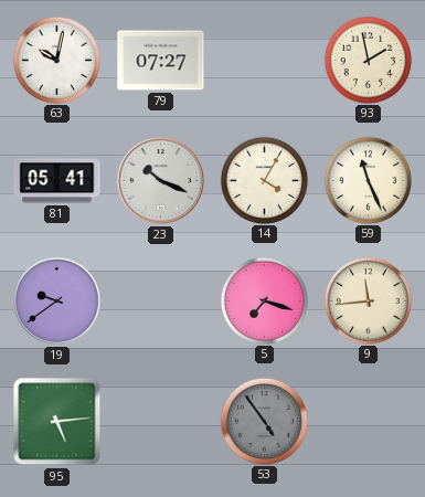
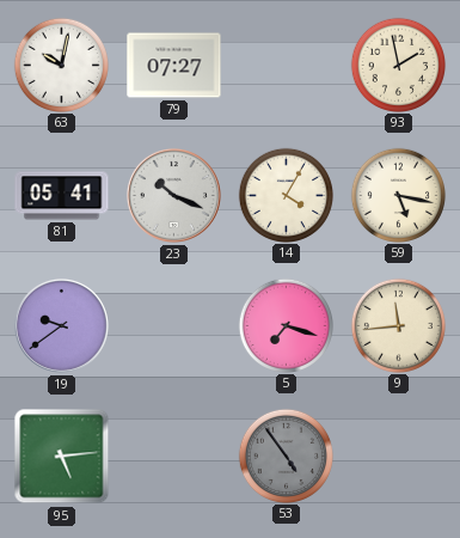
59: 11:26 -> 5:17
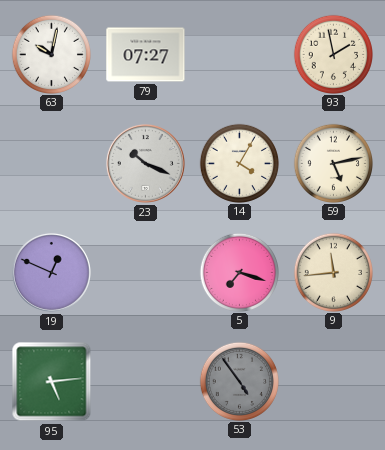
81: 05:41 -> none
59: 5:17 -> 5:13
19: 9:39 -> 12:49
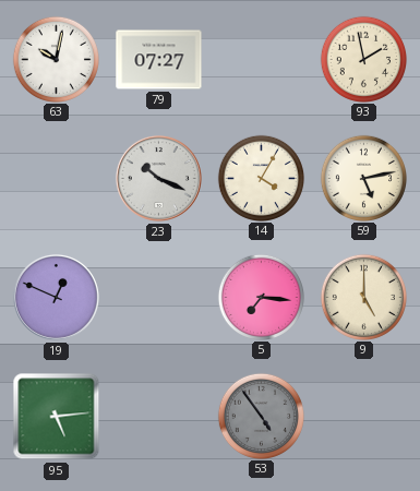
5: 7:18 -> 7:16
9: 11:44 -> 5:00
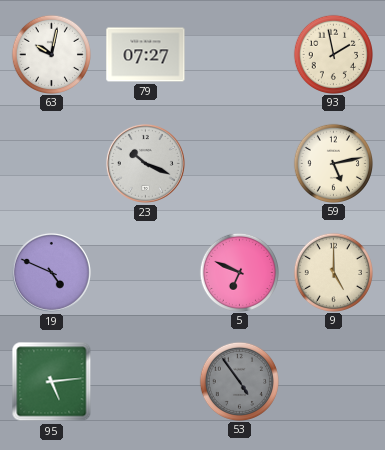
14: 4:05 -> none
19: 12:49 -> 4:49
5: 7:16 -> 6:49
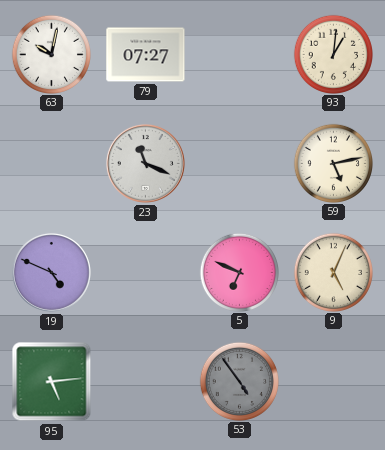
93: 1:58 -> 1:01
23: 10:19 -> 11:19
9: 5:00 -> 5:04
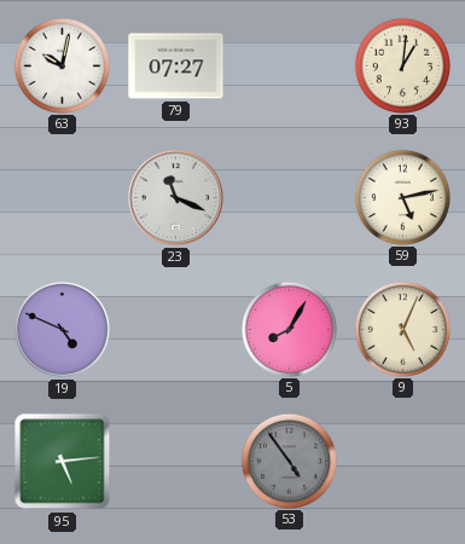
5: 6:49 -> 8:05
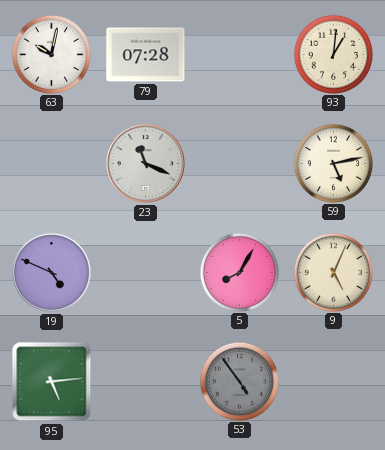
79: 07:27 -> 07:28
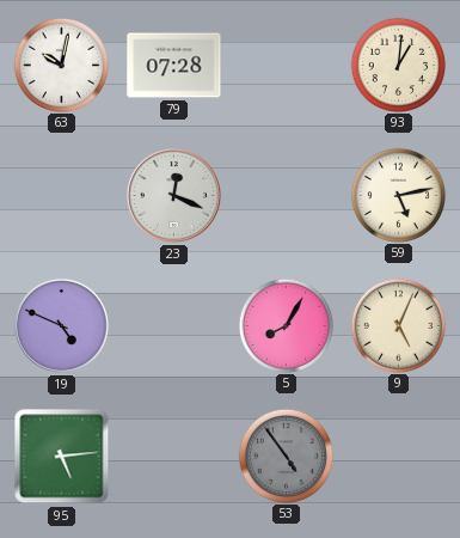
23: 11:19 -> 12:19
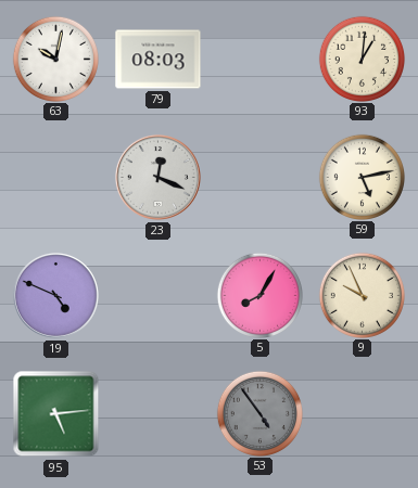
79: 07:28 -> 08:03
9: 5:04 -> 9:56
